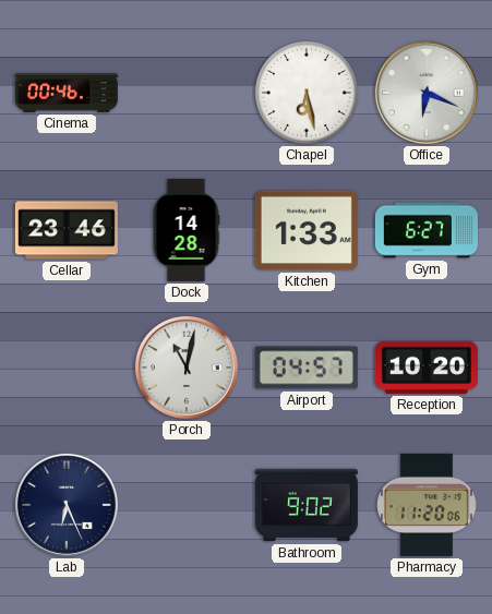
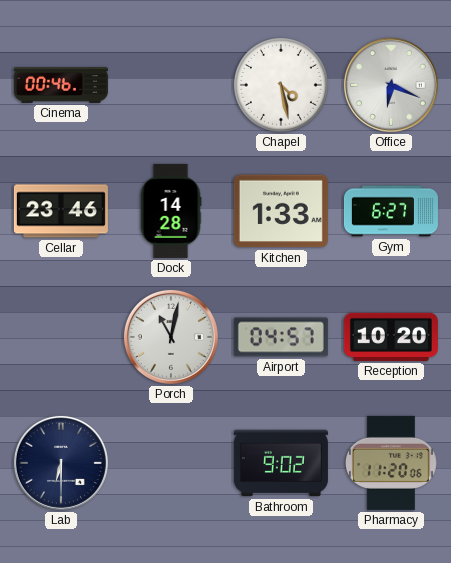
Chapel: 6:28 -> 4:28
Lab: 6:26 -> 6:30
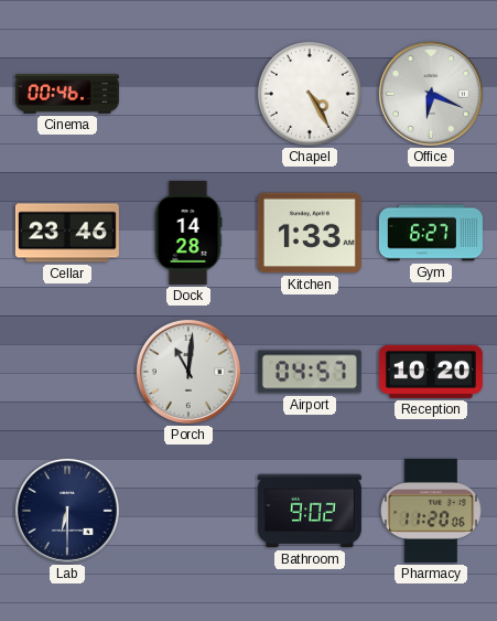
Chapel: 4:28 -> 4:25
Porch: 11:02 -> 11:01
